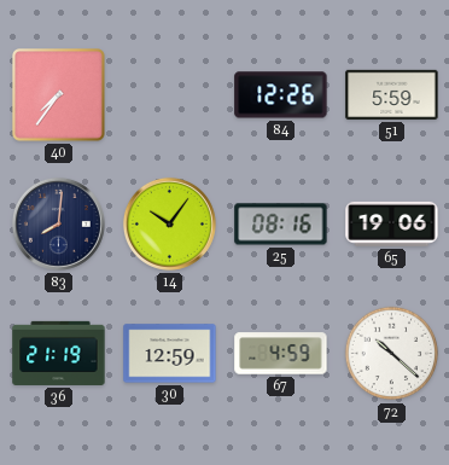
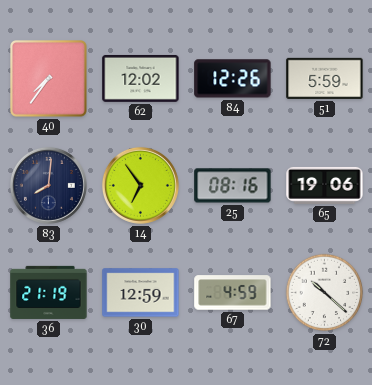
62: none -> 12:02
14: 10:06 -> 6:54
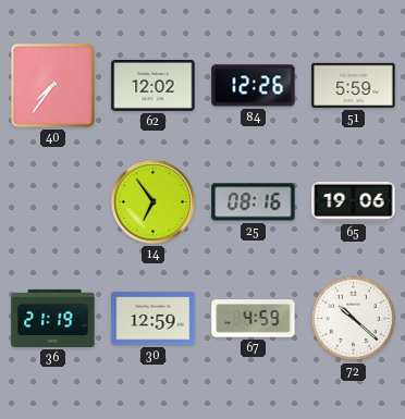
83: 8:01 -> none
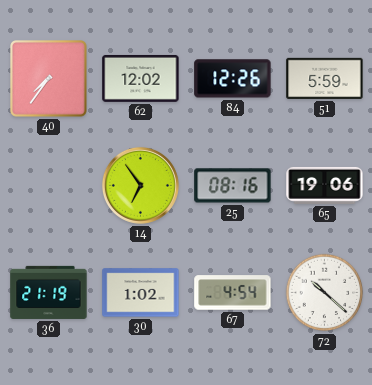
30: 12:59 -> 1:02
67: 4:59 -> 4:54
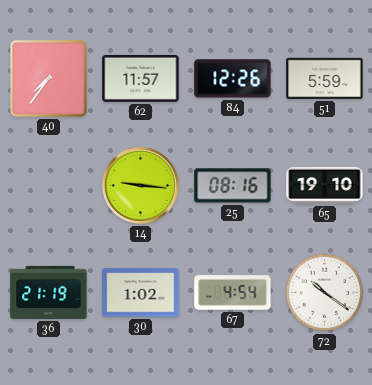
62: 12:02 -> 11:57
14: 6:54 -> 9:16
65: 19:06 -> 19:10
72: 10:22 -> 10:21
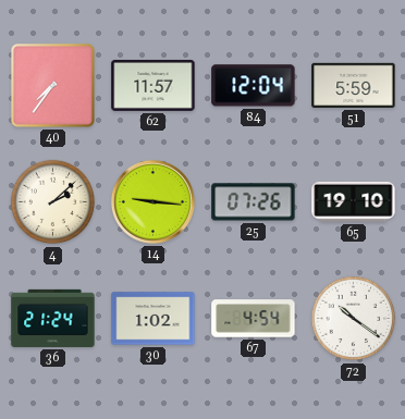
84: 12:26 -> 12:04
4: none -> 2:08
25: 08:16 -> 07:26
36: 21:19 -> 21:24
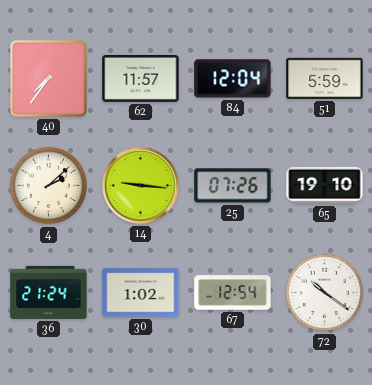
67: 4:54 -> 12:54
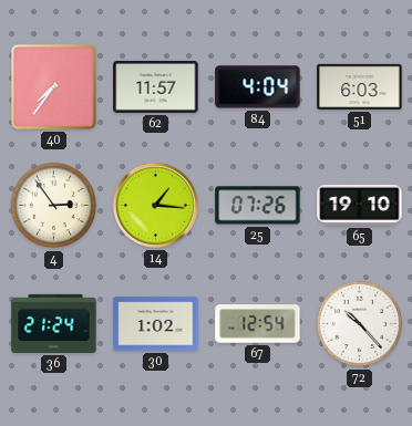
84: 12:04 -> 4:04
51: 5:59 -> 6:03
4: 2:08 -> 2:54
14: 9:16 -> 1:16
72: 10:21 -> 10:23
